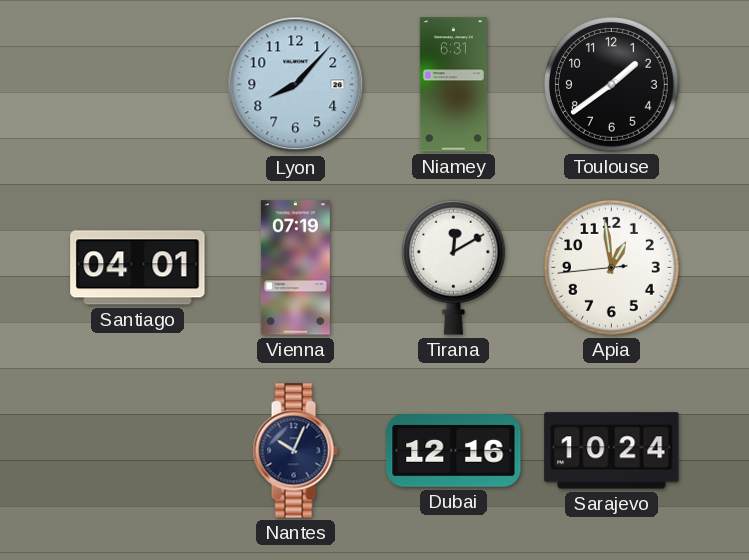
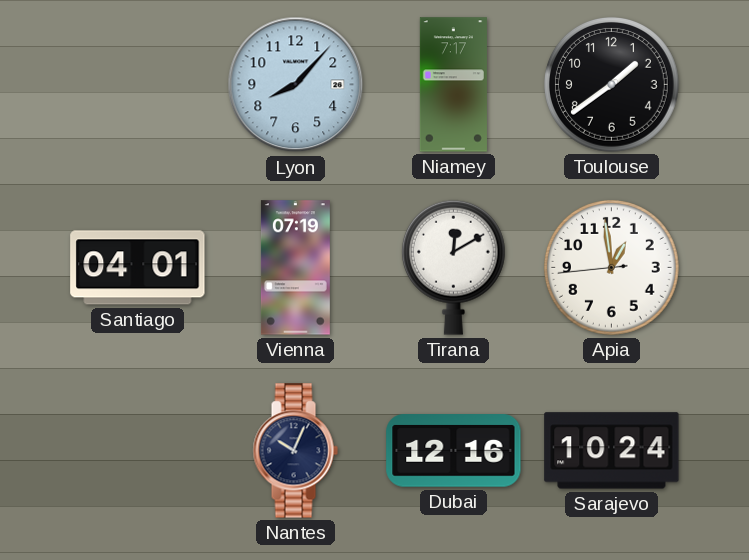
Niamey: 6:31 -> 7:17
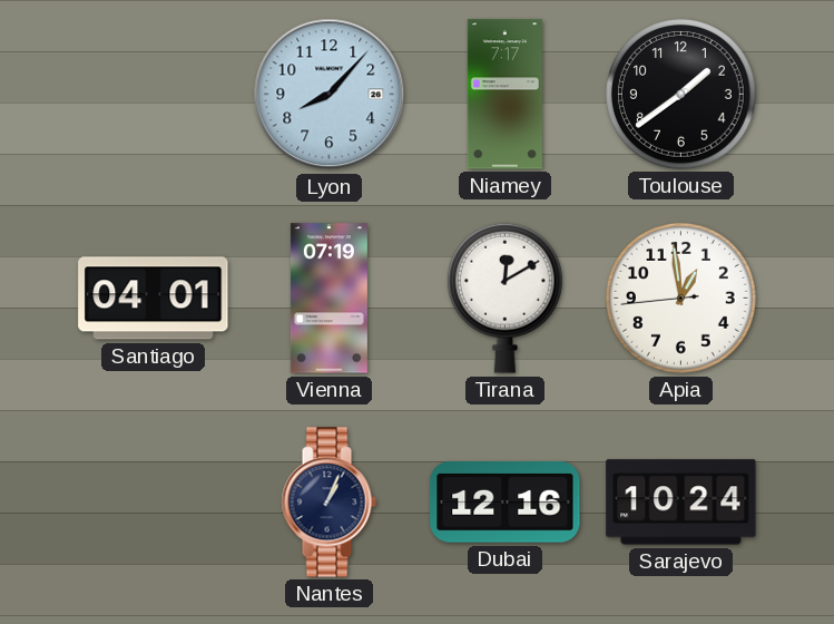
Nantes: 10:04 -> 1:04
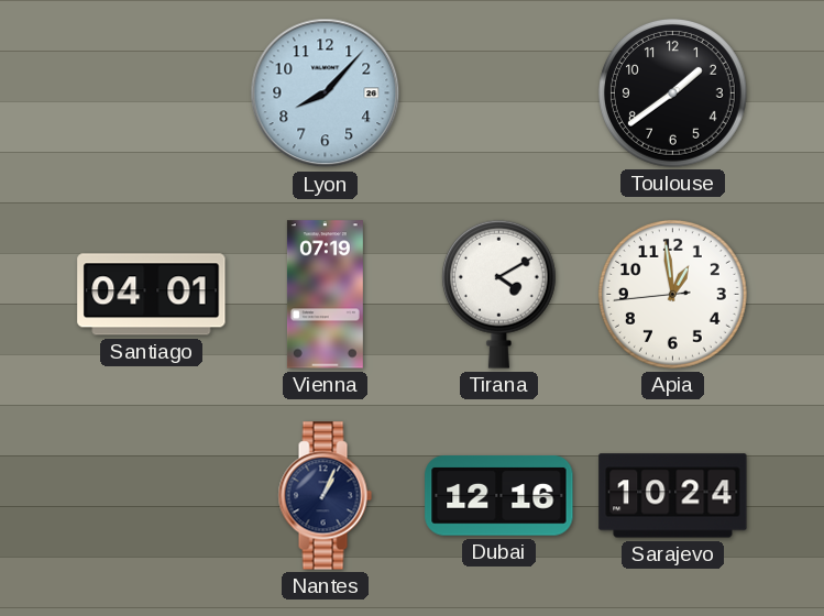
Niamey: 7:17 -> none
Tirana: 12:10 -> 4:10
